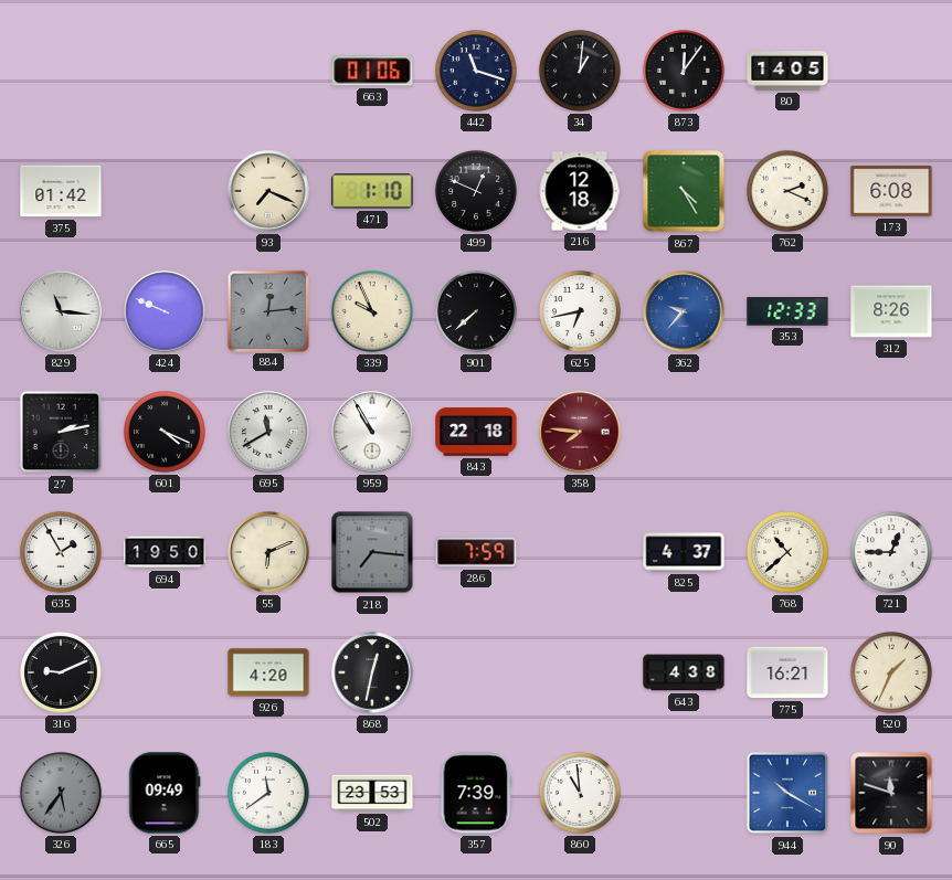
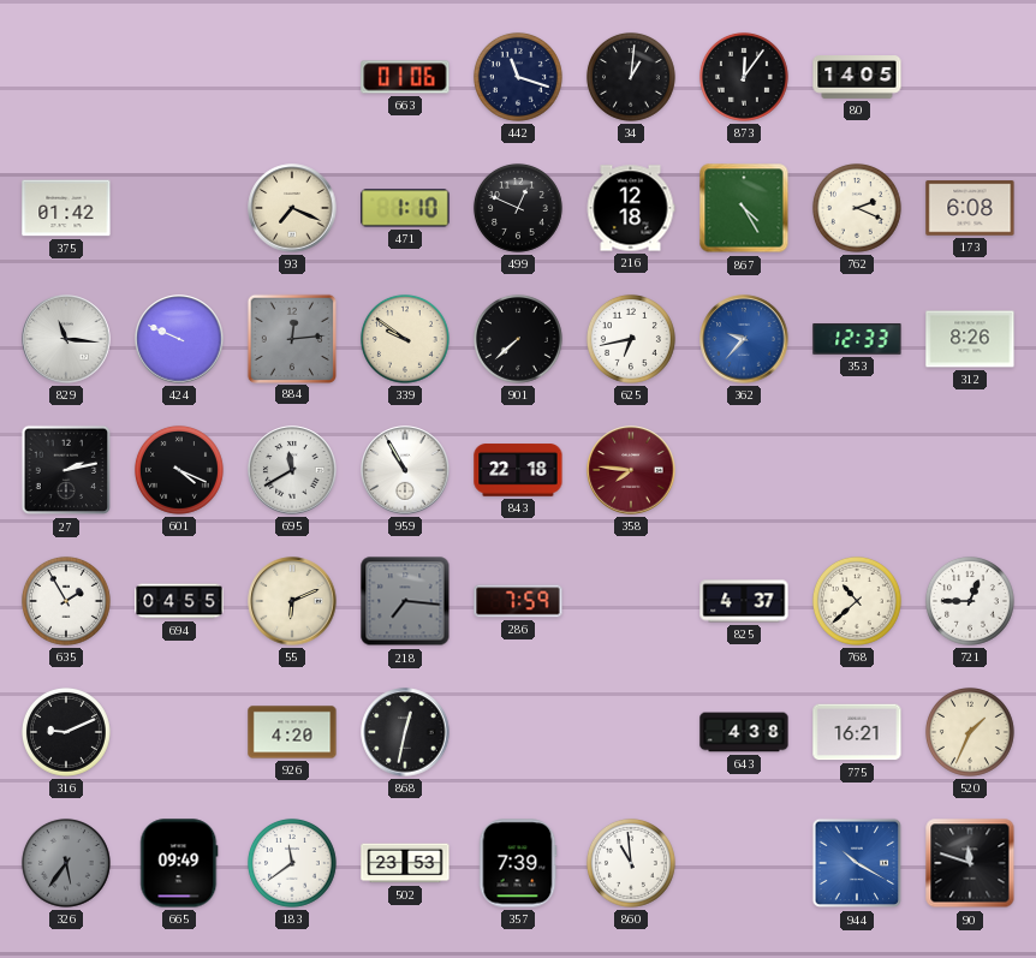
339: 9:56 -> 9:51
694: 19:50 -> 04:55
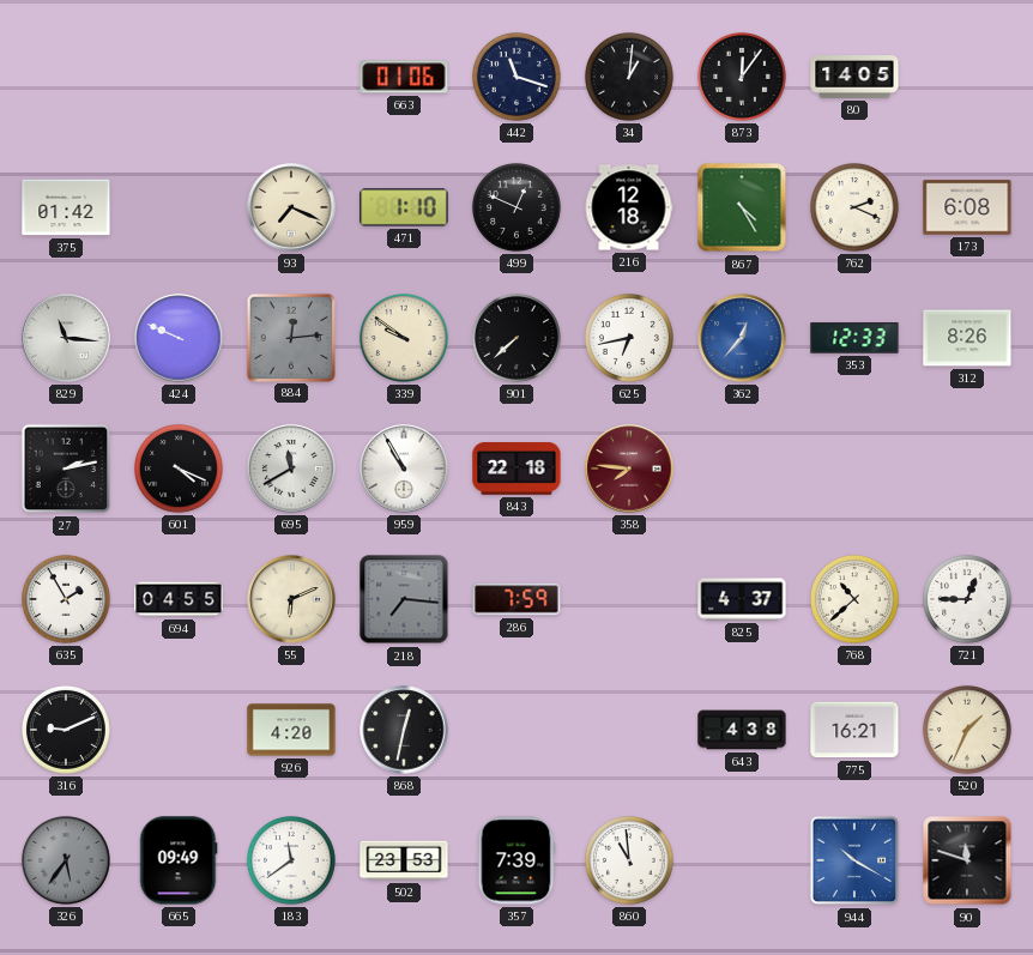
362: 9:37 -> 12:37
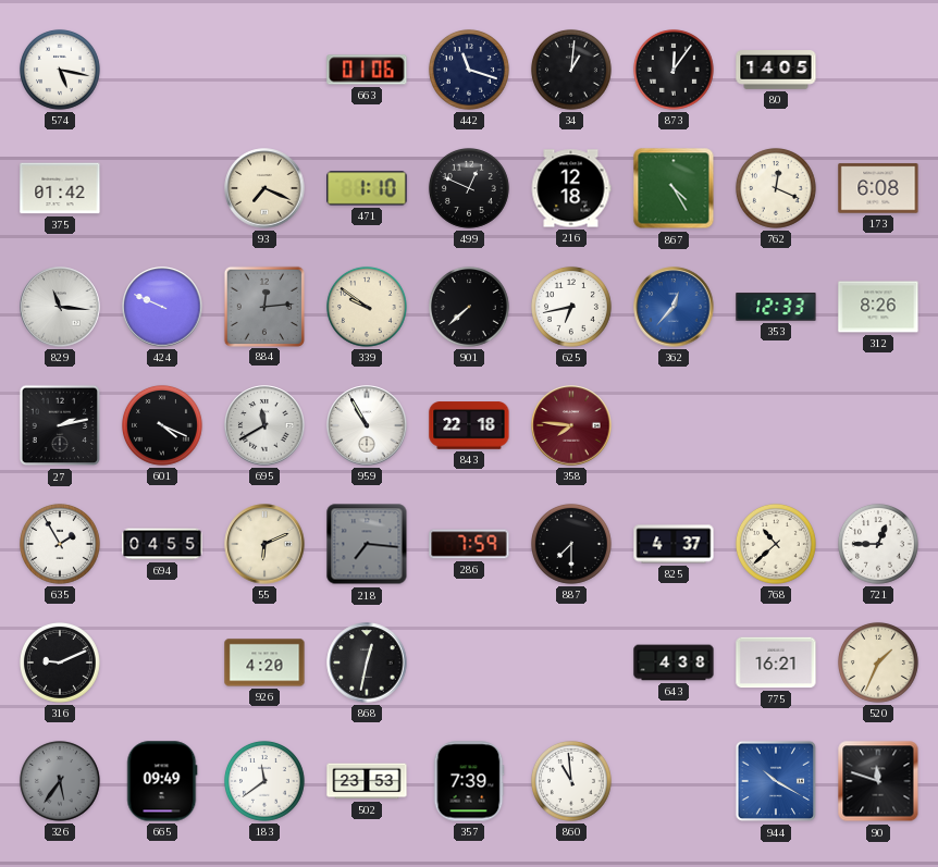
574: none -> 5:17
762: 2:19 -> 12:19
887: none -> 7:30
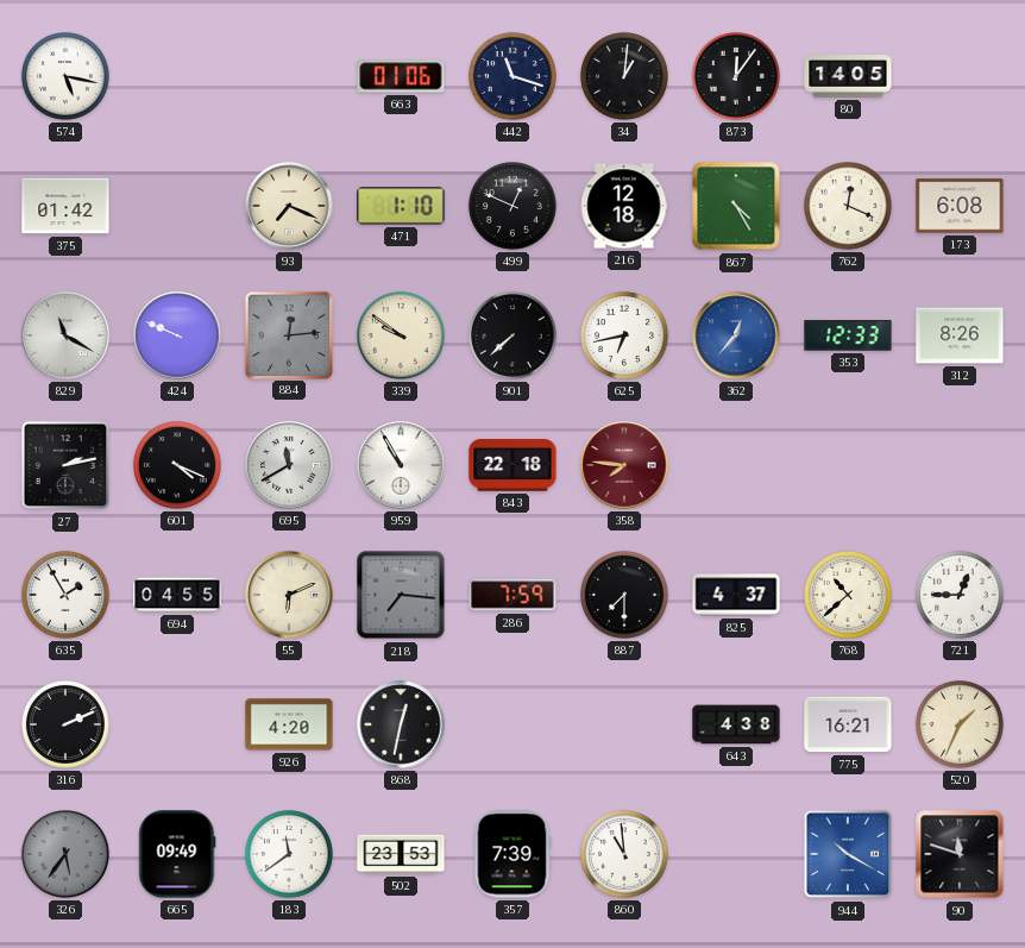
829: 11:16 -> 11:20
316: 9:11 -> 2:11
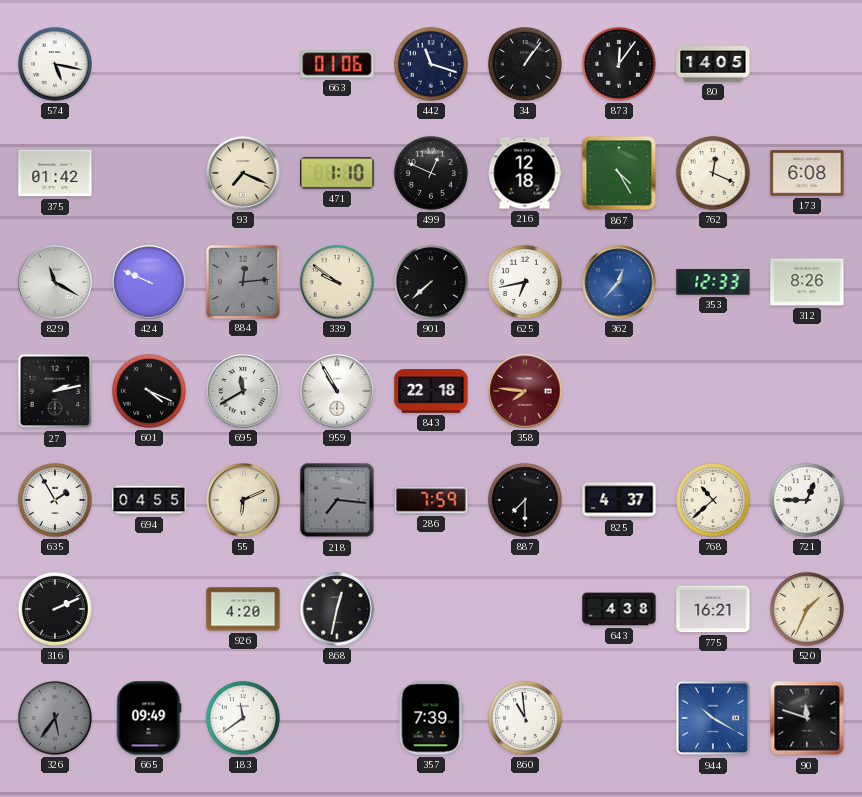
34: 1:01 -> 1:06
502: 23:53 -> none
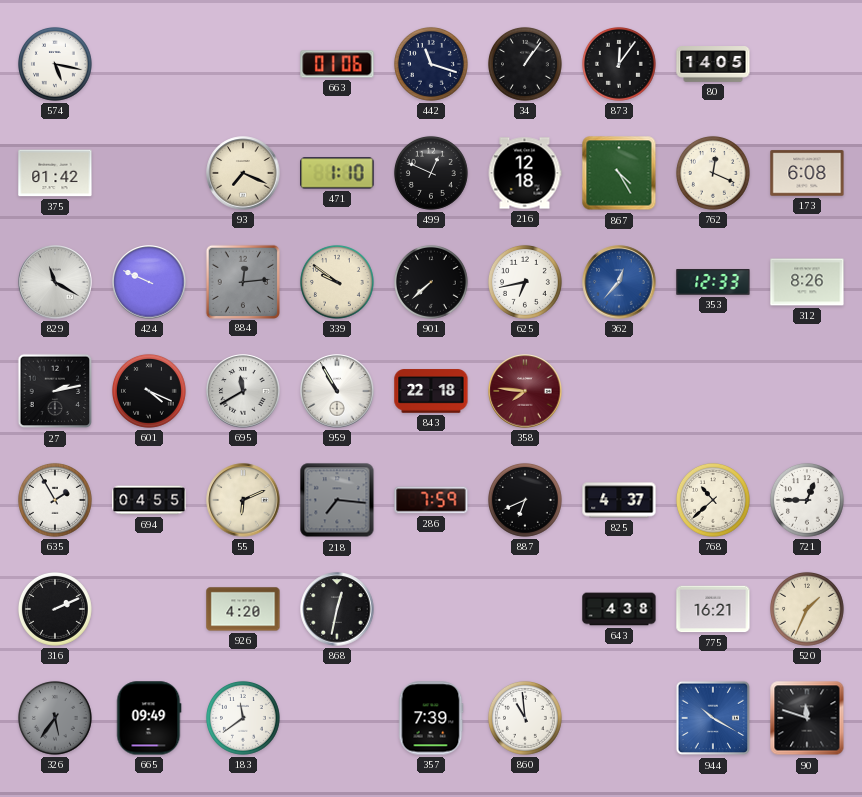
887: 7:30 -> 6:41
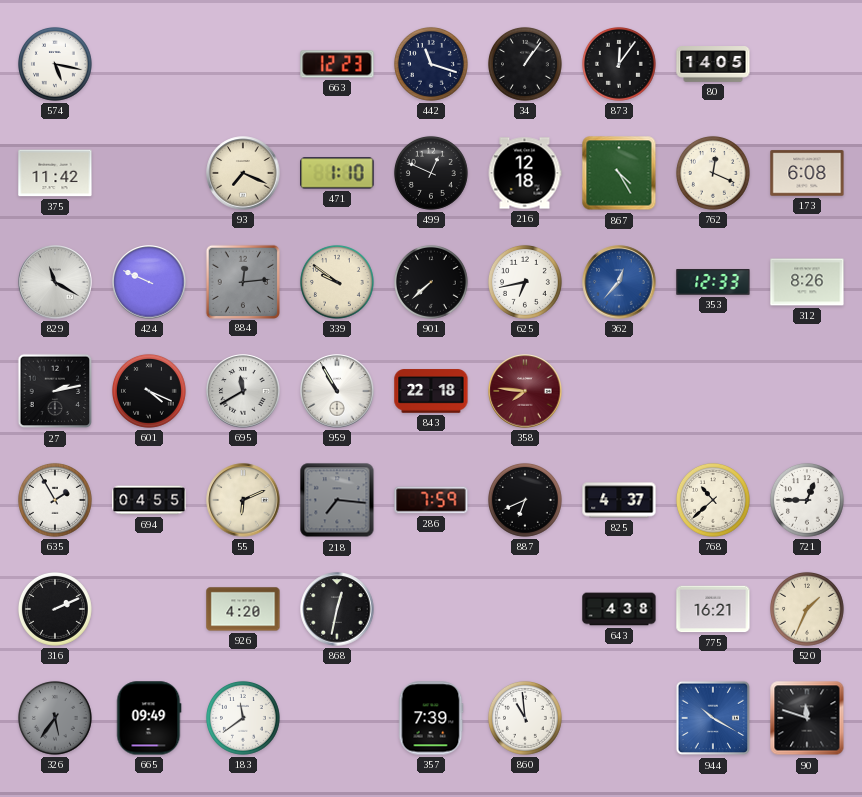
663: 01:06 -> 12:23
375: 01:42 -> 11:42
